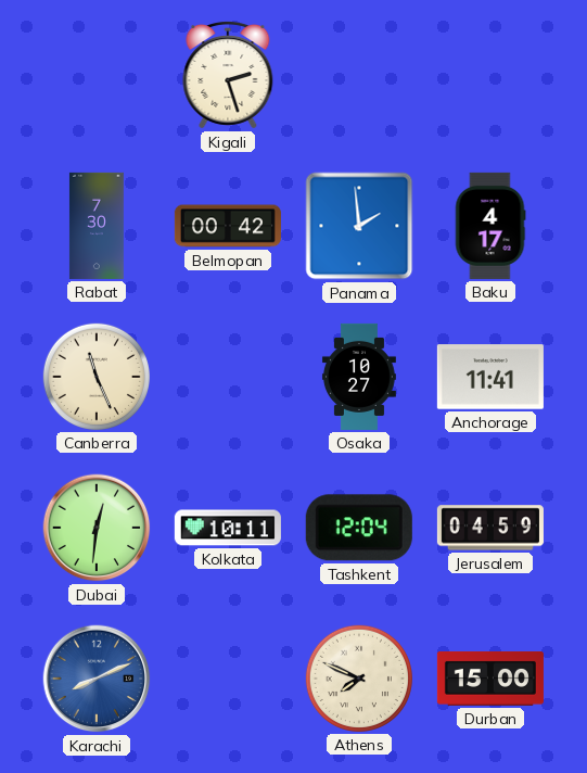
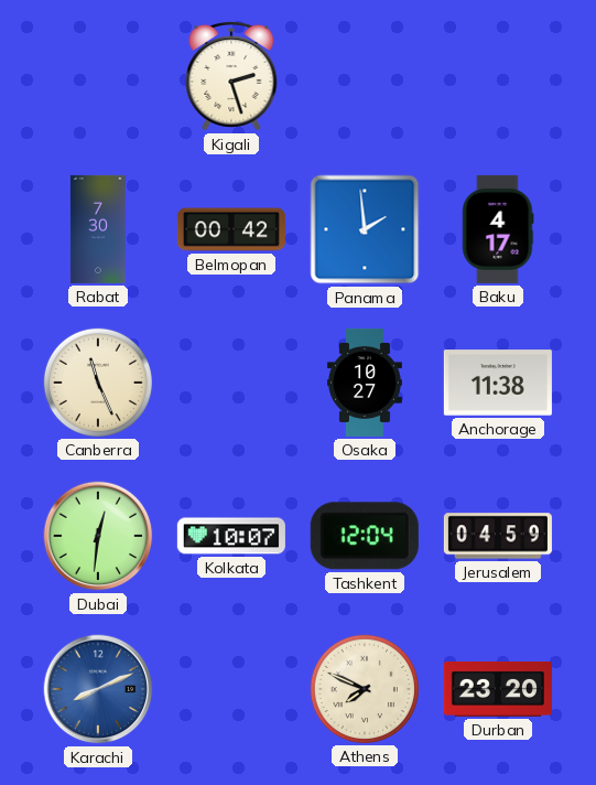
Anchorage: 11:41 -> 11:38
Kolkata: 10:11 -> 10:07
Durban: 15:00 -> 23:20
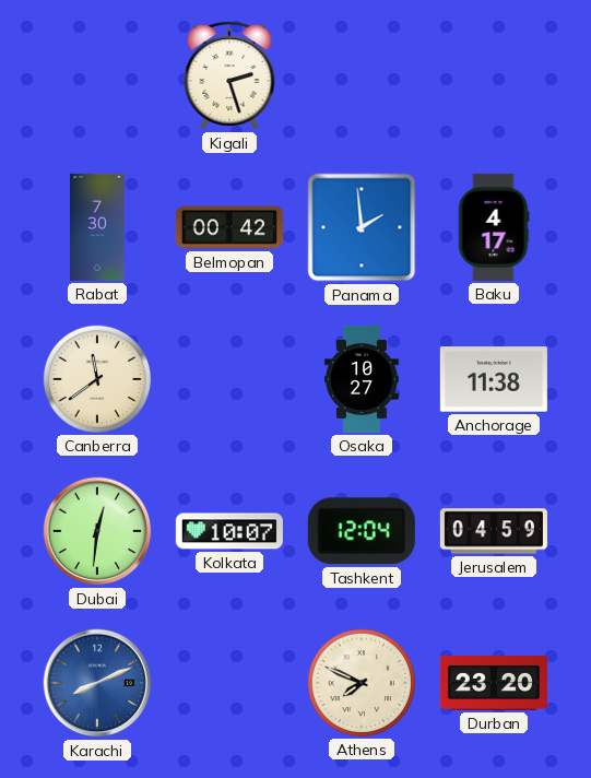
Canberra: 11:26 -> 11:39
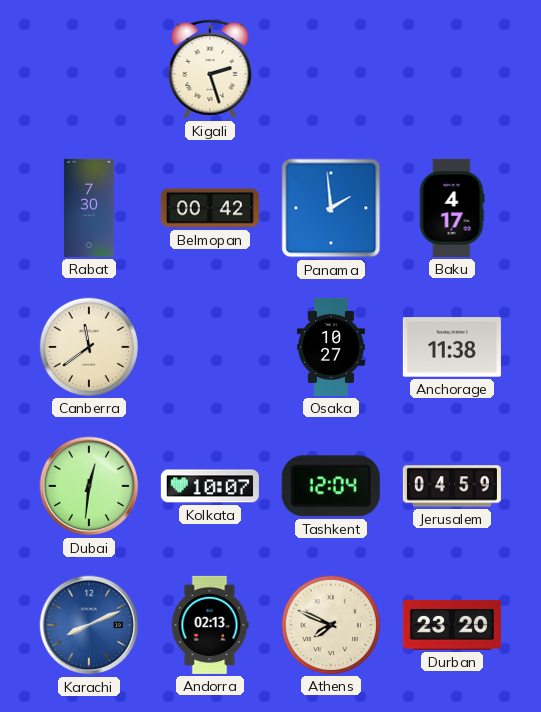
Andorra: none -> 02:13
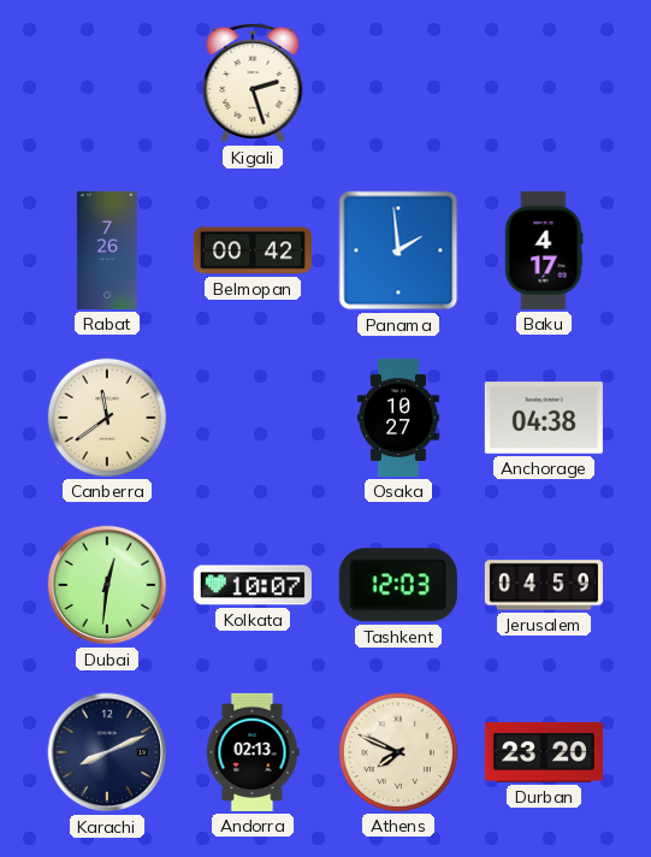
Rabat: 7:30 -> 7:26
Anchorage: 11:38 -> 04:38
Tashkent: 12:04 -> 12:03
Karachi dial: blue -> navy
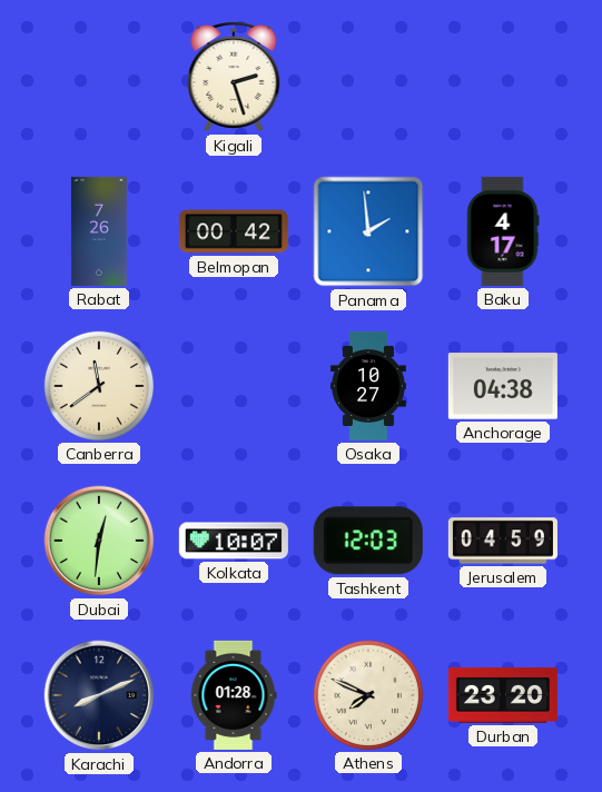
Andorra: 02:13 -> 01:28
